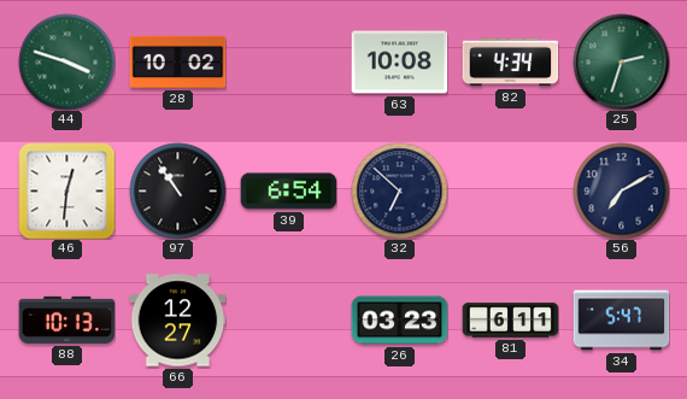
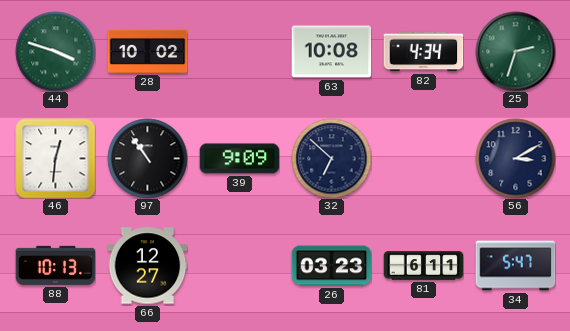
39: 6:54 -> 9:09
56: 7:10 -> 3:10
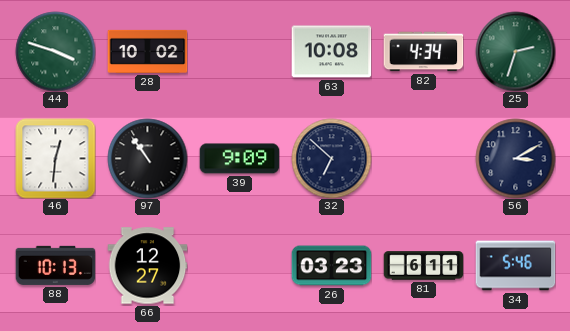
34: 5:47 -> 5:46
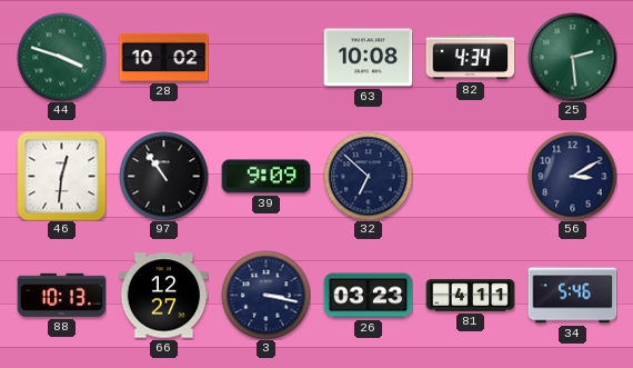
25: 2:33 -> 2:29
3: none -> 3:17
81: 6:11 -> 4:11
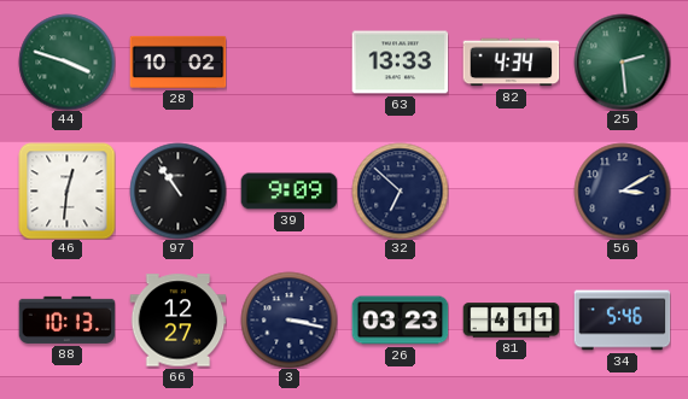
63: 10:08 -> 13:33
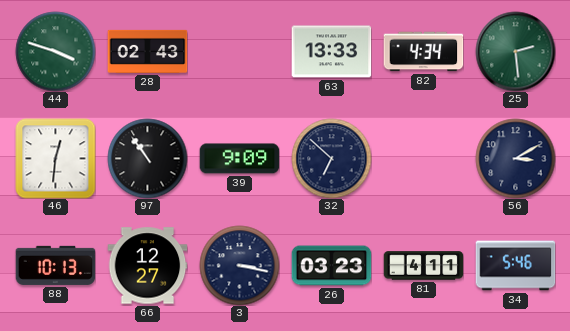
28: 10:02 -> 02:43
